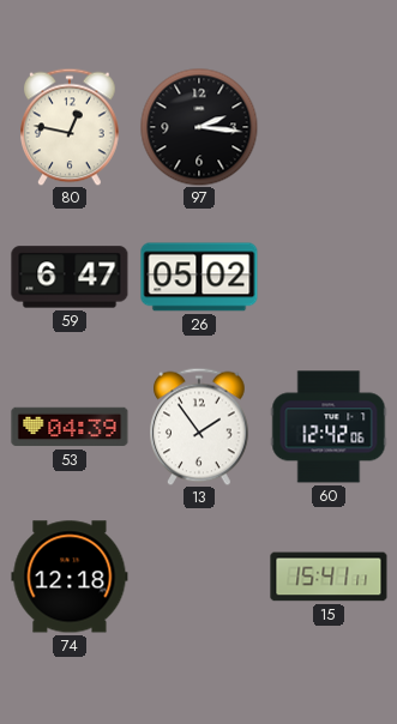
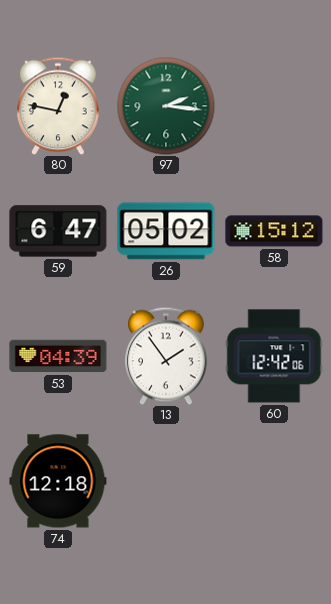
97 dial: black -> green
58: none -> 15:12
15: 15:41 -> none
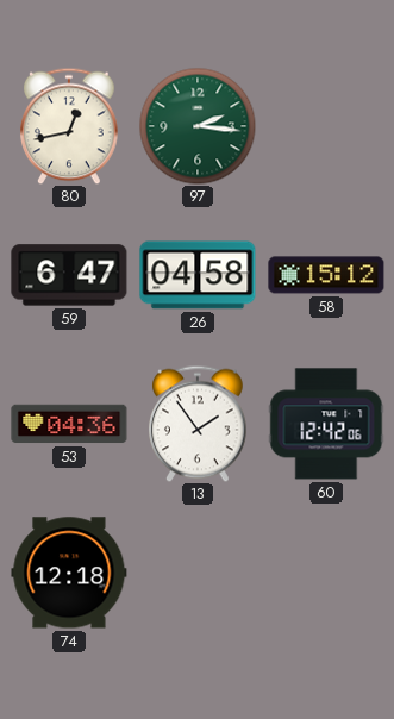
80: 12:47 -> 12:43
26: 05:02 -> 04:58
53: 04:39 -> 04:36
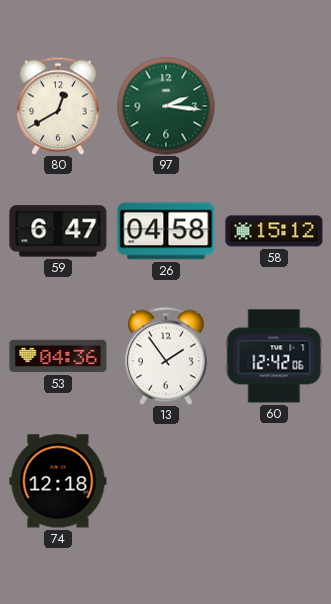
80: 12:43 -> 12:40
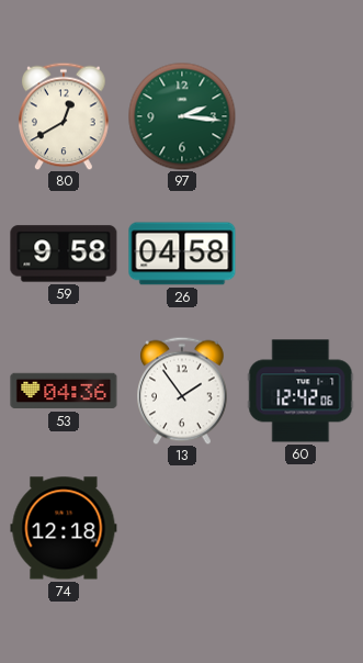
59: 6:47 -> 9:58
58: 15:12 -> none
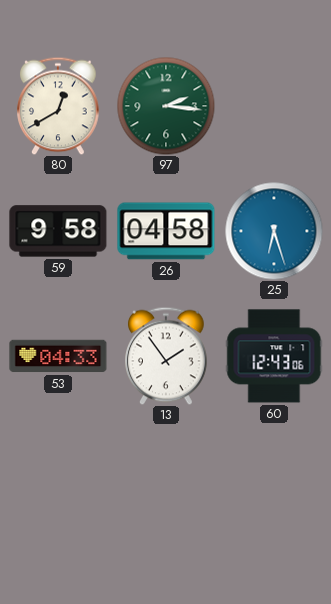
25: none -> 6:27
53: 04:36 -> 04:33
60: 12:42 -> 12:43
74: 12:18 -> none
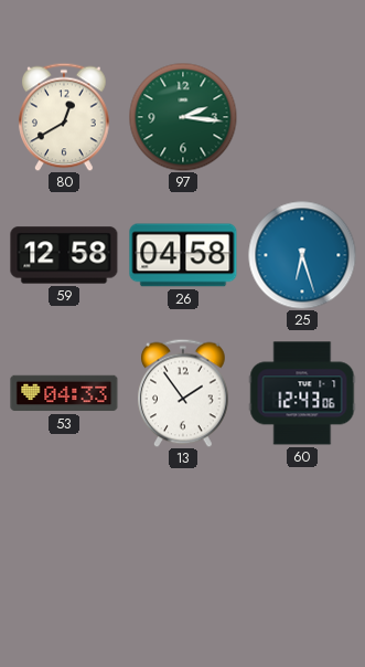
59: 9:58 -> 12:58
